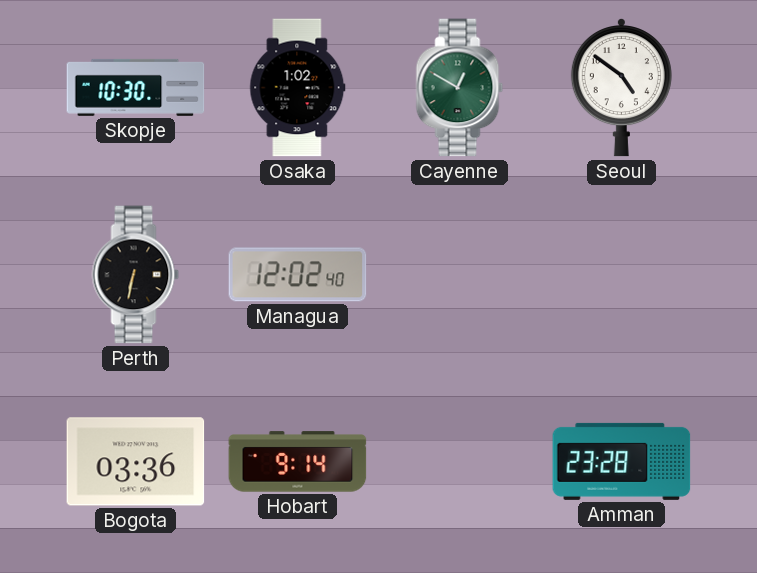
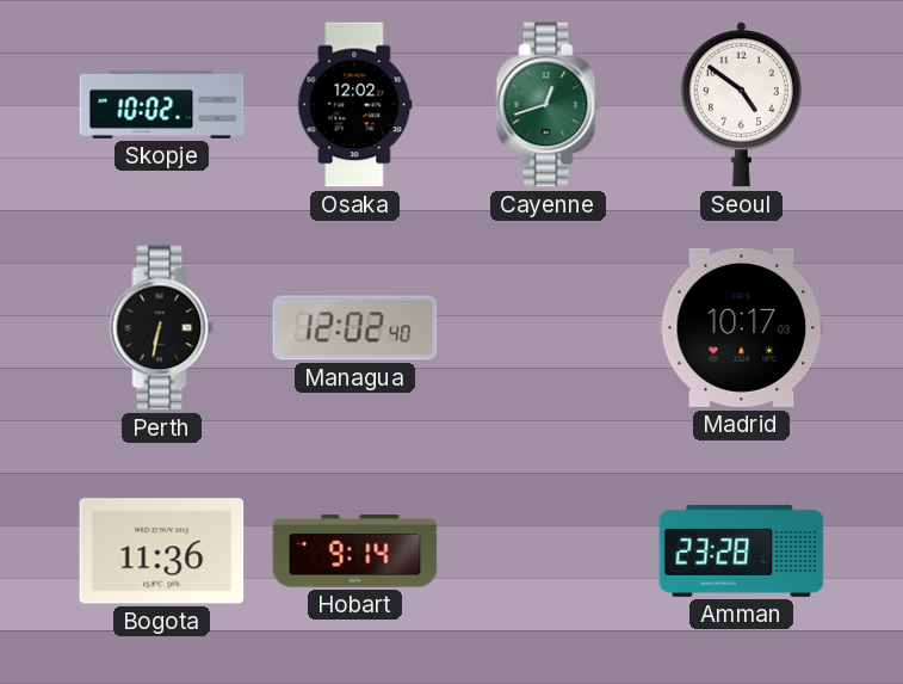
Skopje: 10:30 -> 10:02
Osaka: 1:02 -> 12:02
Cayenne: 12:50 -> 12:42
Madrid: none -> 10:17
Bogota: 03:36 -> 11:36
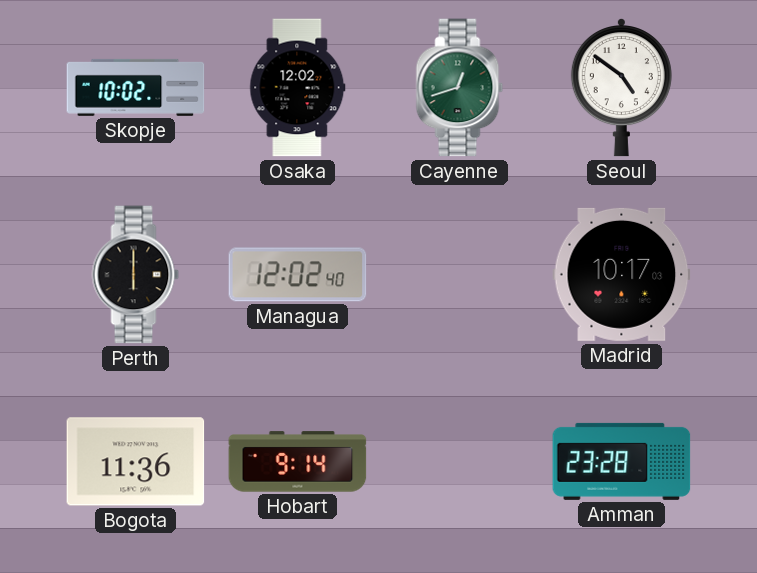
Perth: 6:32 -> 6:00
